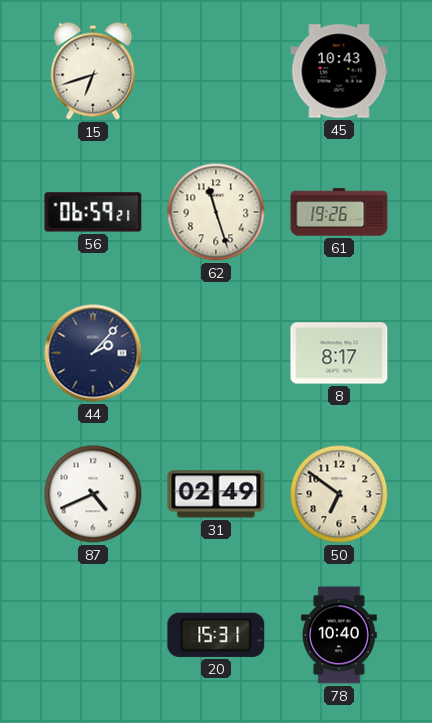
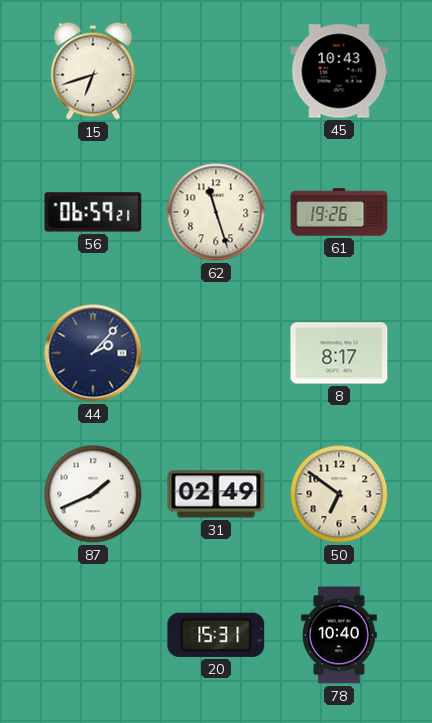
87: 4:41 -> 1:41
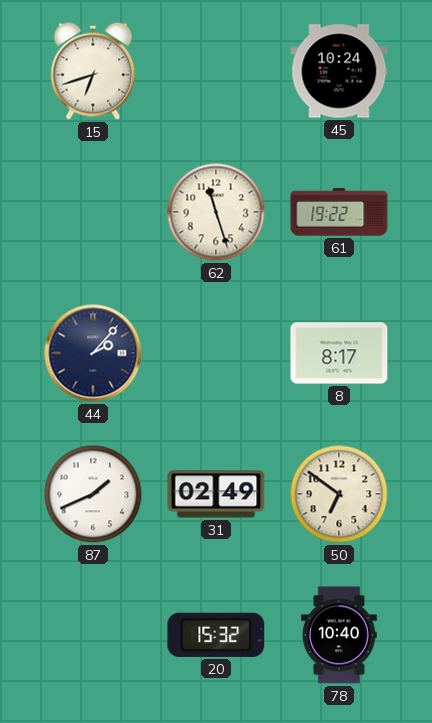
45: 10:43 -> 10:24
56: 06:59 -> none
61: 19:26 -> 19:22
20: 15:31 -> 15:32
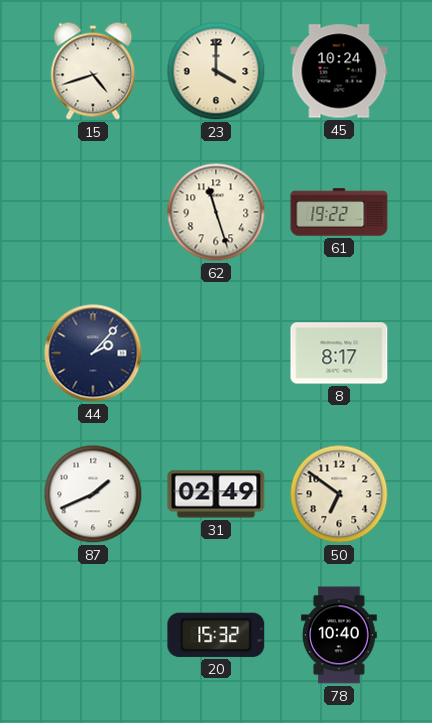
15: 6:42 -> 4:42
23: none -> 4:00
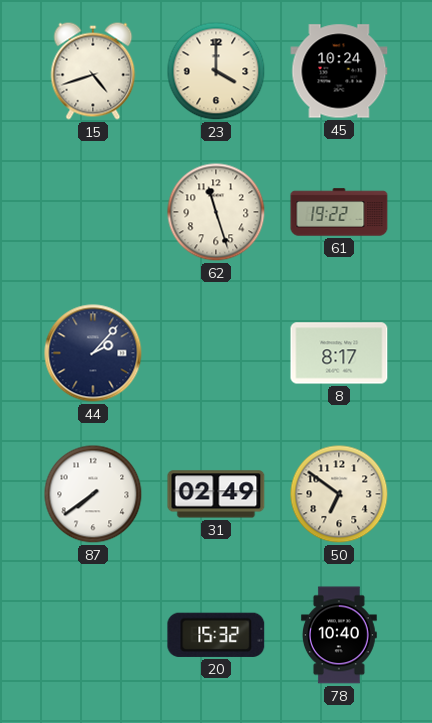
87: 1:41 -> 7:39
